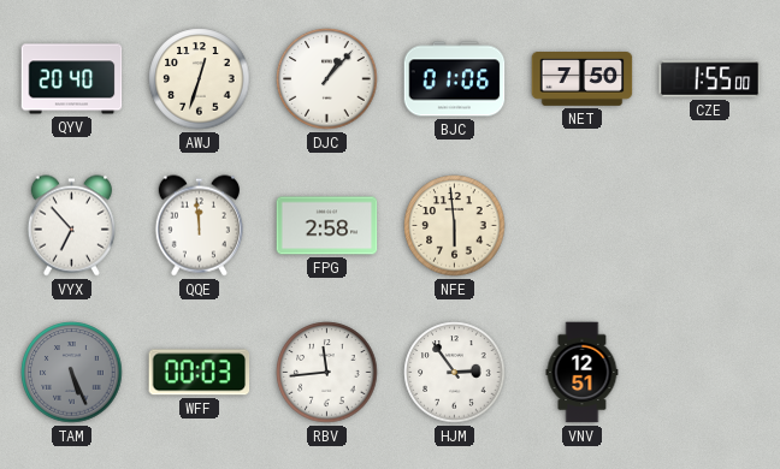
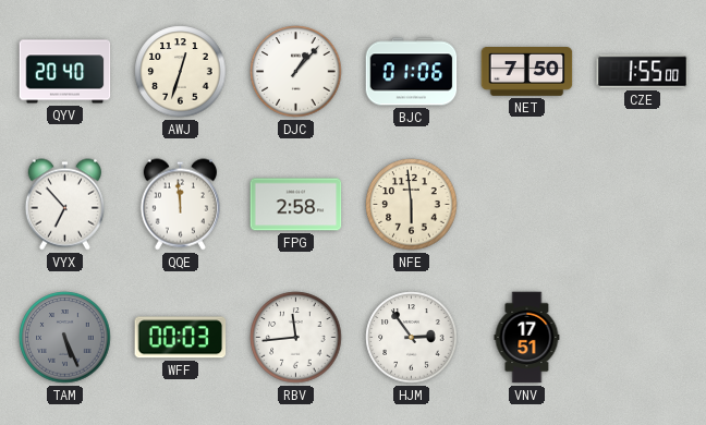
VNV: 12:51 -> 17:51
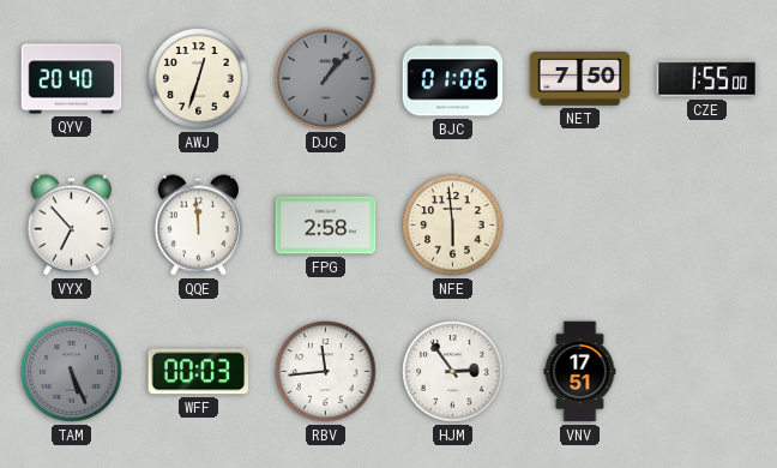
DJC dial: white -> grey
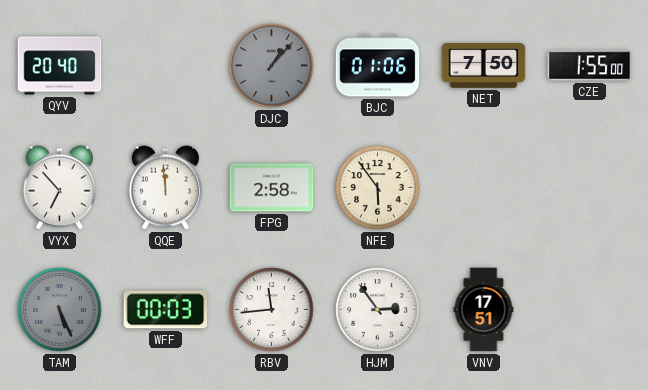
AWJ: 12:33 -> none
NFE: 5:59 -> 5:54
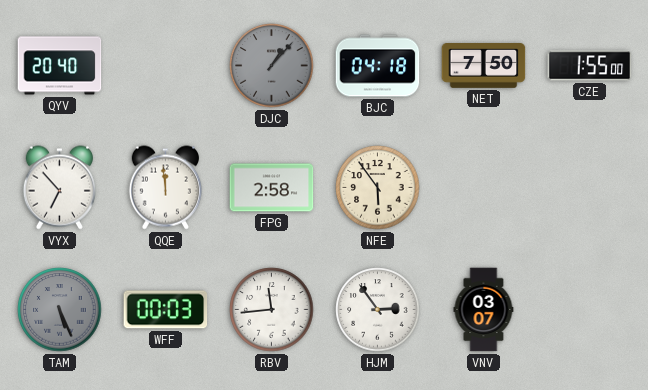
BJC: 01:06 -> 04:18
VNV: 17:51 -> 03:07
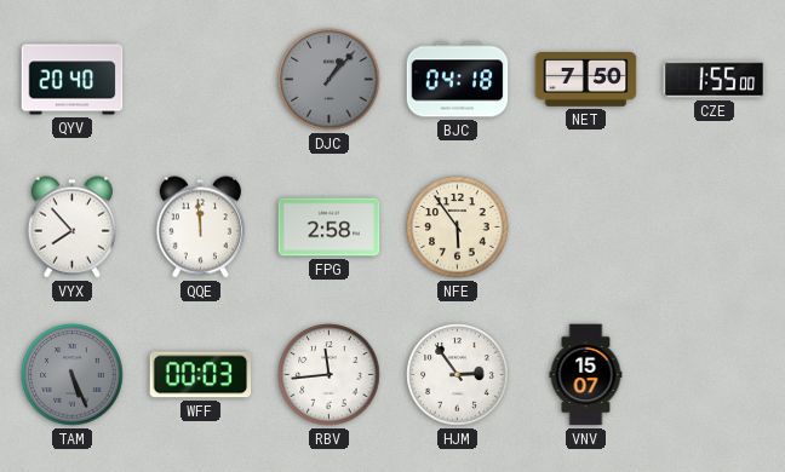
VYX: 6:53 -> 7:53
VNV: 03:07 -> 15:07
